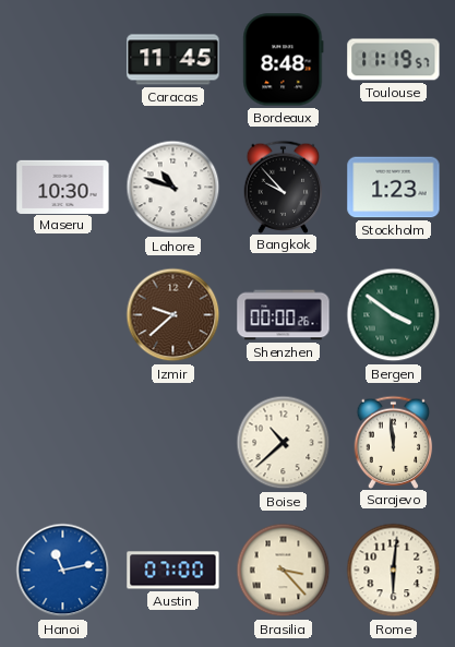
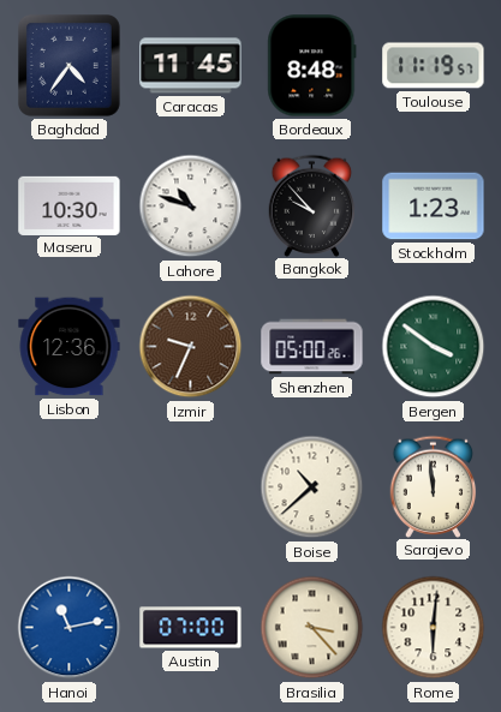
Baghdad: none -> 4:36
Lisbon: none -> 12:36
Izmir: 9:38 -> 9:34
Shenzhen: 00:00 -> 05:00
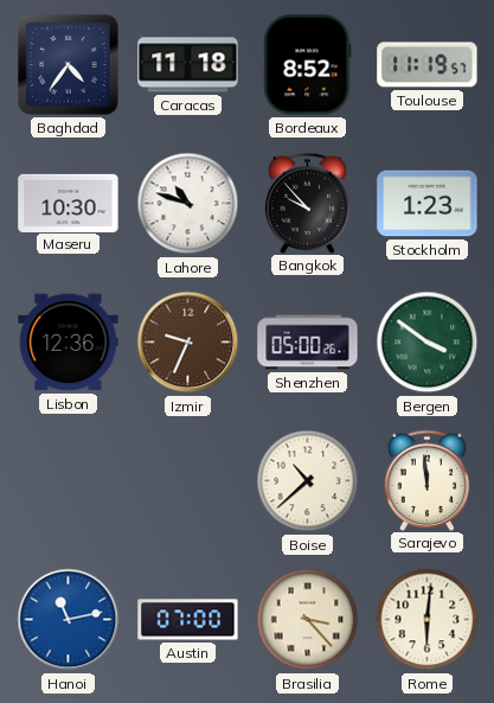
Caracas: 11:45 -> 11:18
Bordeaux: 8:48 -> 8:52
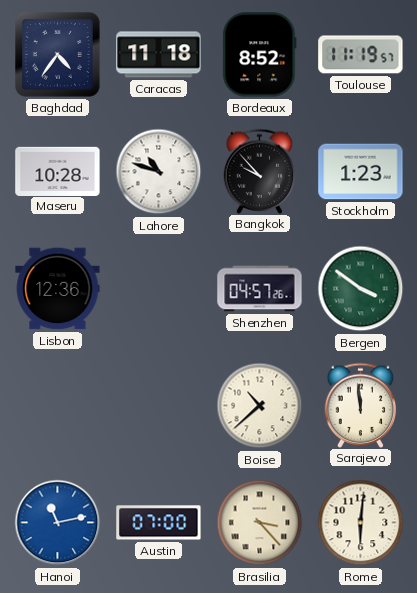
Maseru: 10:30 -> 10:28
Izmir: 9:34 -> none
Shenzhen: 05:00 -> 04:57
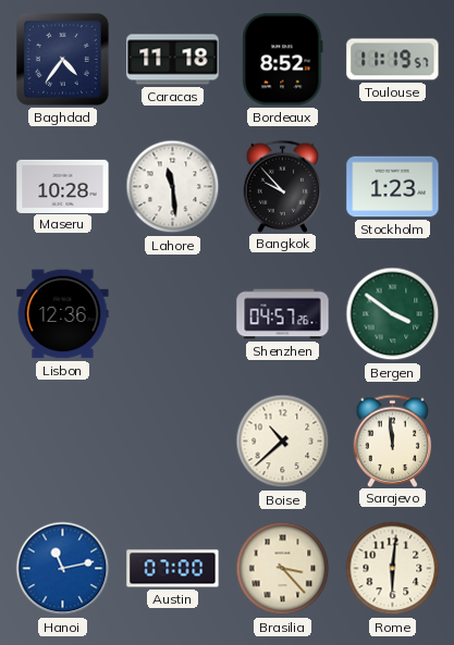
Lahore: 10:48 -> 11:29
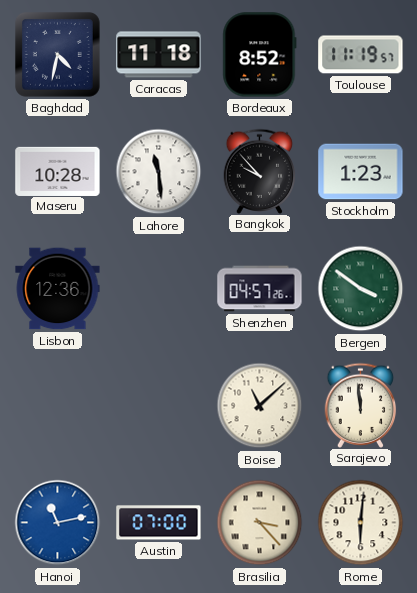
Baghdad: 4:36 -> 4:32
Boise: 10:38 -> 11:08
